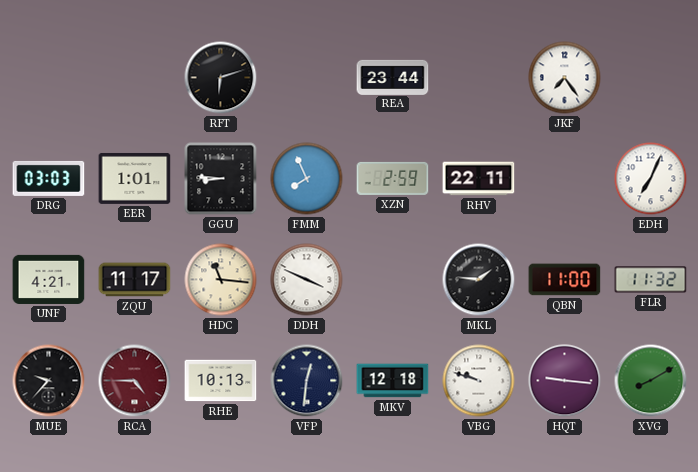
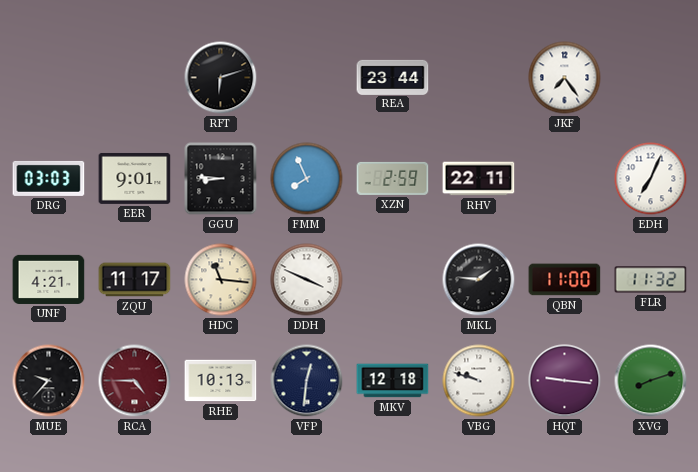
EER: 1:01 -> 9:01
XVG: 8:10 -> 8:12
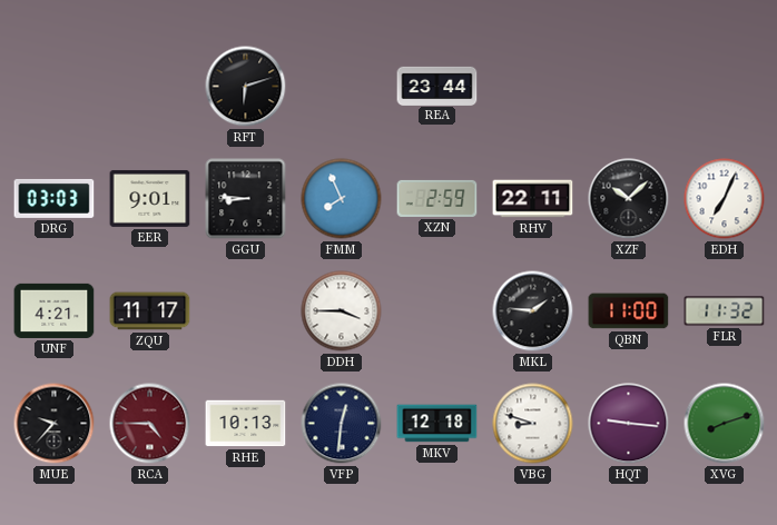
JKF: 7:24 -> none
XZF: none -> 10:08
HDC: 11:16 -> none
DDH: 3:49 -> 3:45
VBG: 9:48 -> 8:48
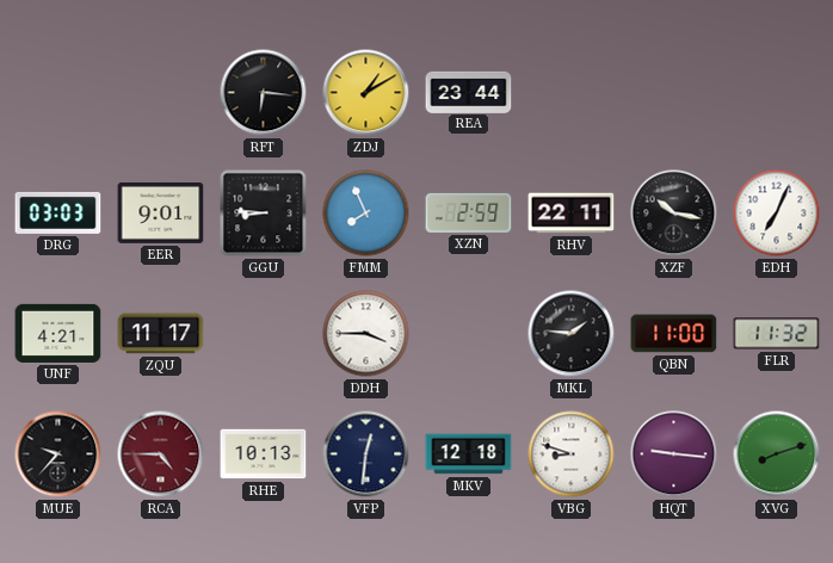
RFT: 6:12 -> 6:16
ZDJ: none -> 1:10
XZF: 10:08 -> 10:17
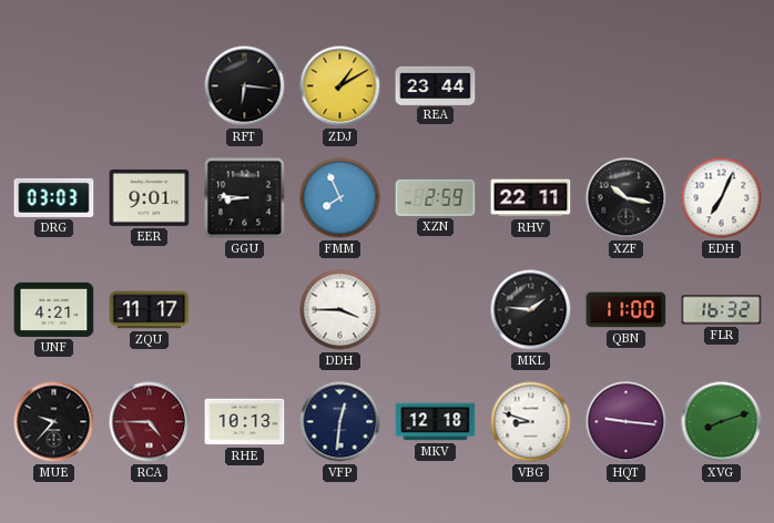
FLR: 11:32 -> 16:32
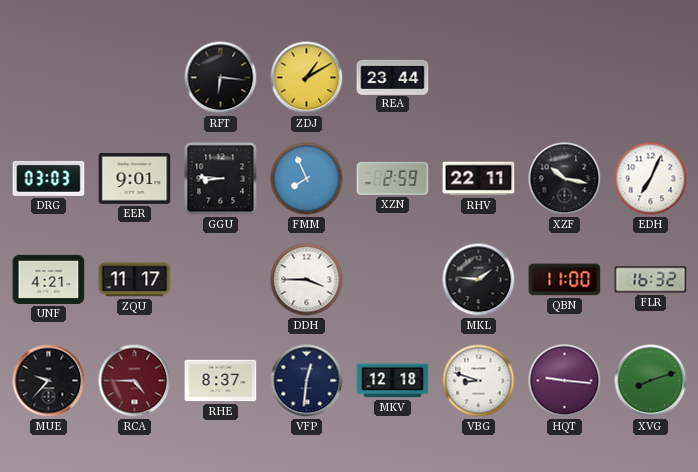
RHE: 10:13 -> 8:37
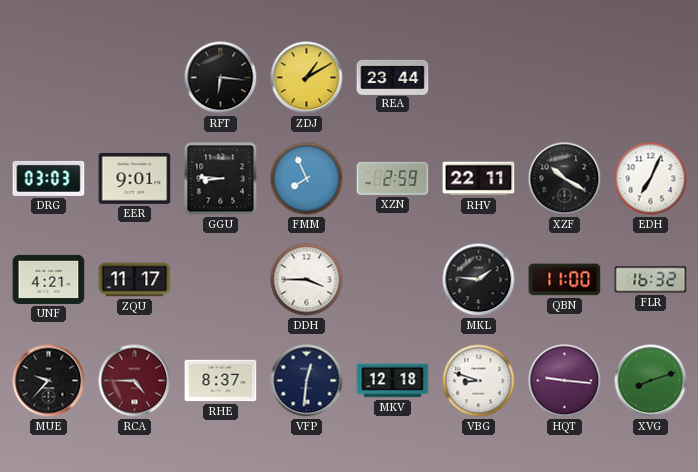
XZF: 10:17 -> 10:20
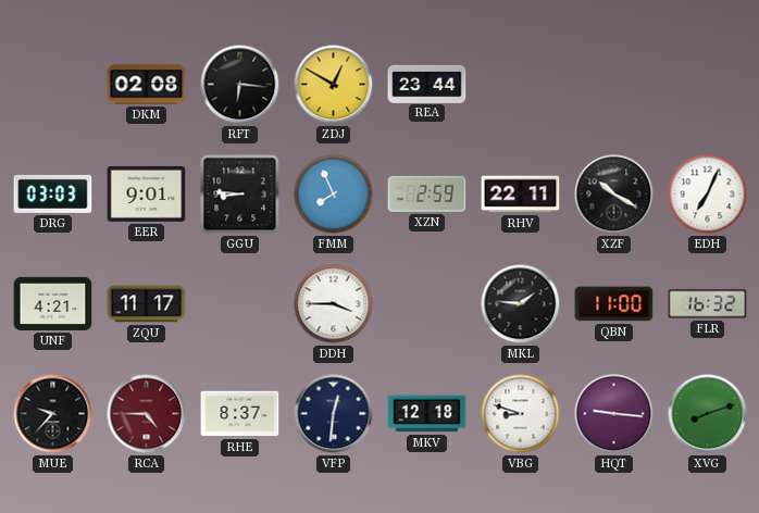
DKM: none -> 02:08
ZDJ: 1:10 -> 12:50
